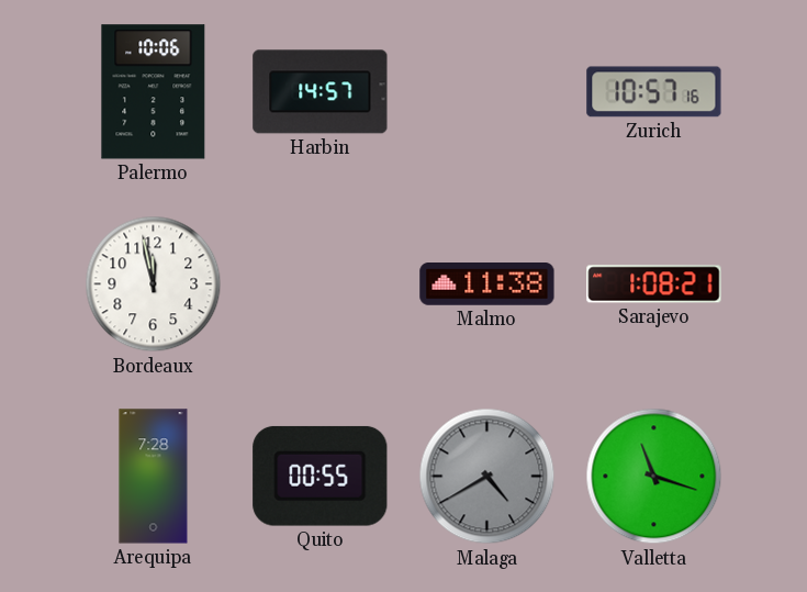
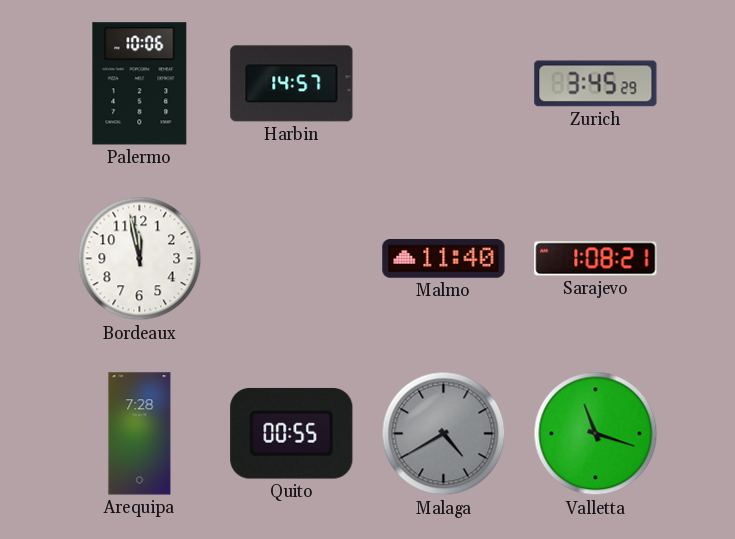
Zurich: 10:57 -> 3:45
Malmo: 11:38 -> 11:40
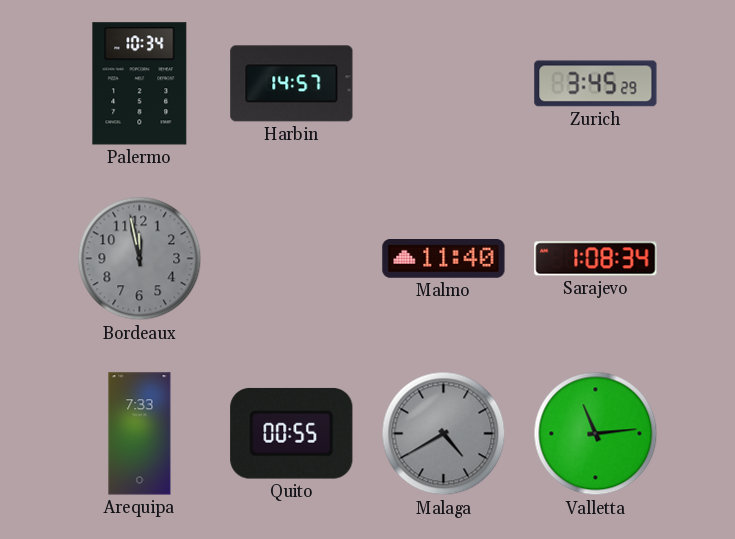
Palermo: 10:06 -> 10:34
Bordeaux dial: white -> grey
Sarajevo: 1:08:21 -> 1:08:34
Arequipa: 7:28 -> 7:33
Valletta: 11:18 -> 11:14
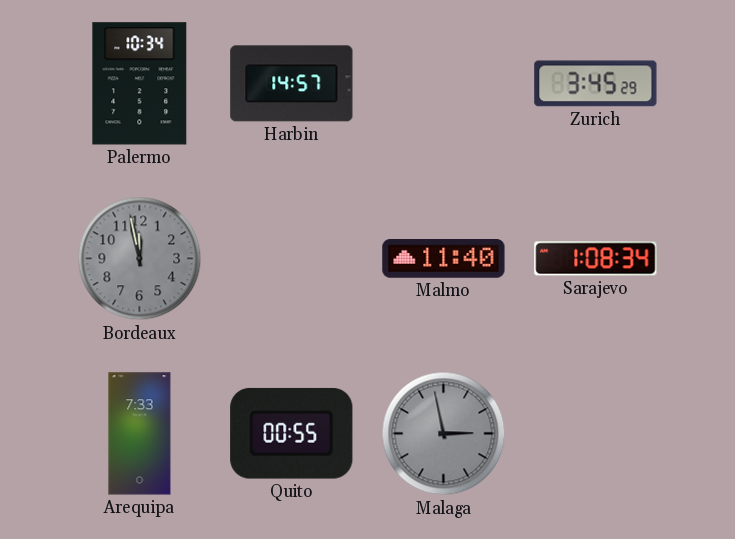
Malaga: 4:40 -> 2:58
Valletta: 11:14 -> none
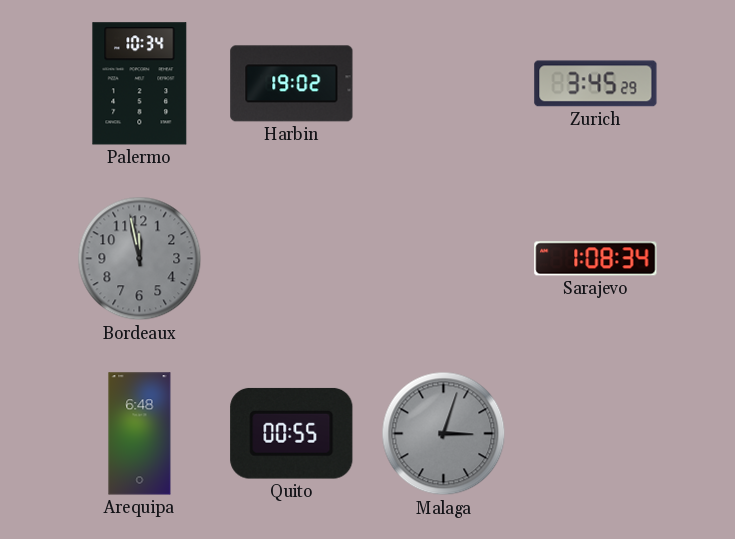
Harbin: 14:57 -> 19:02
Malmo: 11:40 -> none
Arequipa: 7:33 -> 6:48
Malaga: 2:58 -> 3:03
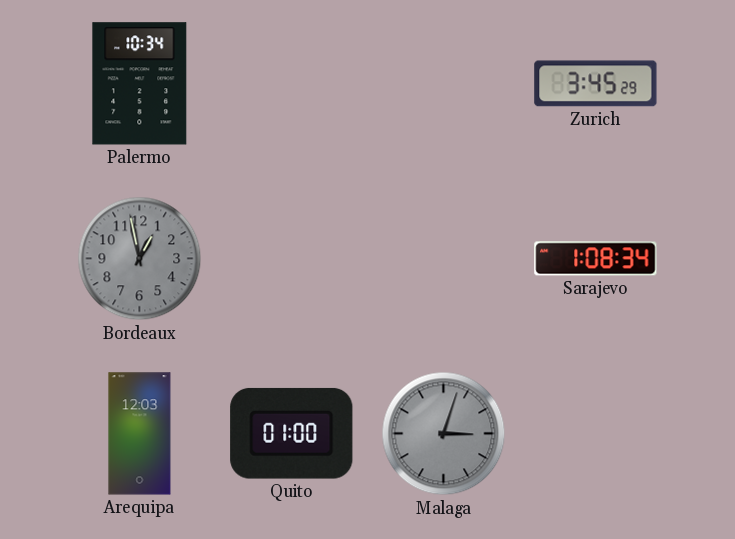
Harbin: 19:02 -> none
Bordeaux: 11:58 -> 12:58
Arequipa: 6:48 -> 12:03
Quito: 00:55 -> 01:00
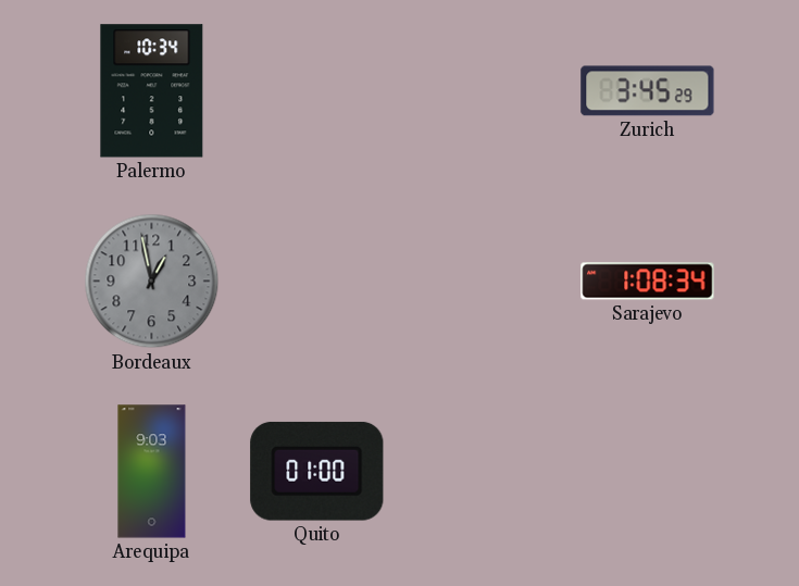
Arequipa: 12:03 -> 9:03
Malaga: 3:03 -> none
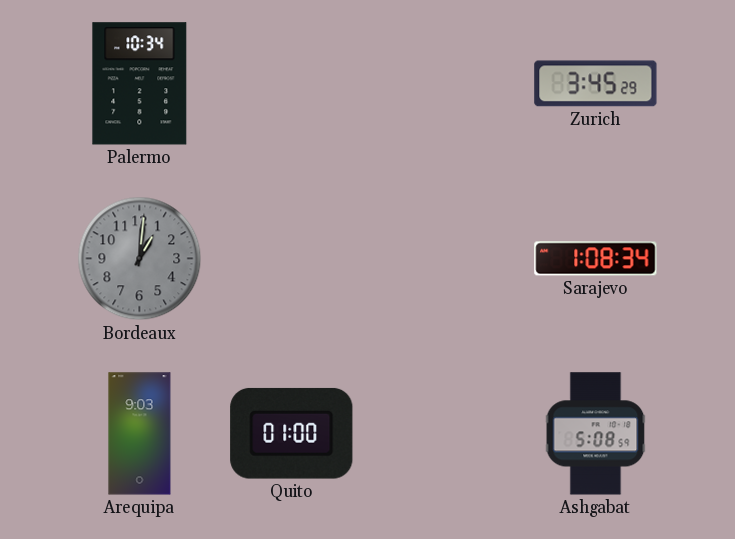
Bordeaux: 12:58 -> 1:01
Ashgabat: none -> 5:08
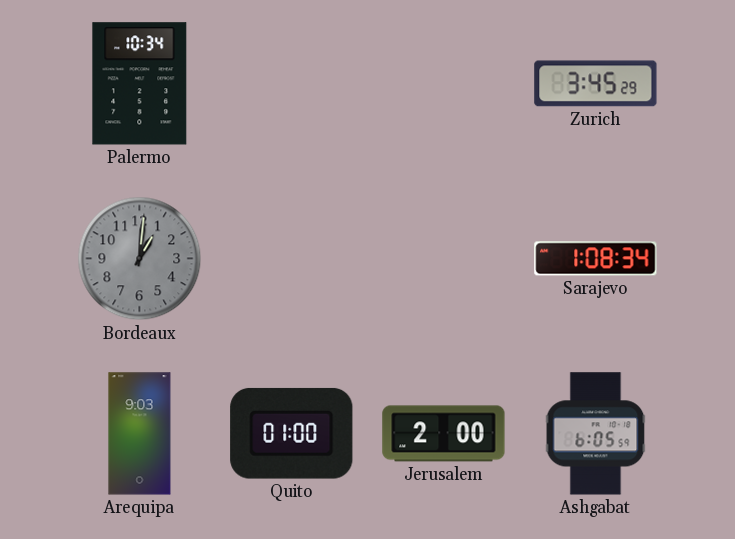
Jerusalem: none -> 2:00
Ashgabat: 5:08 -> 6:05
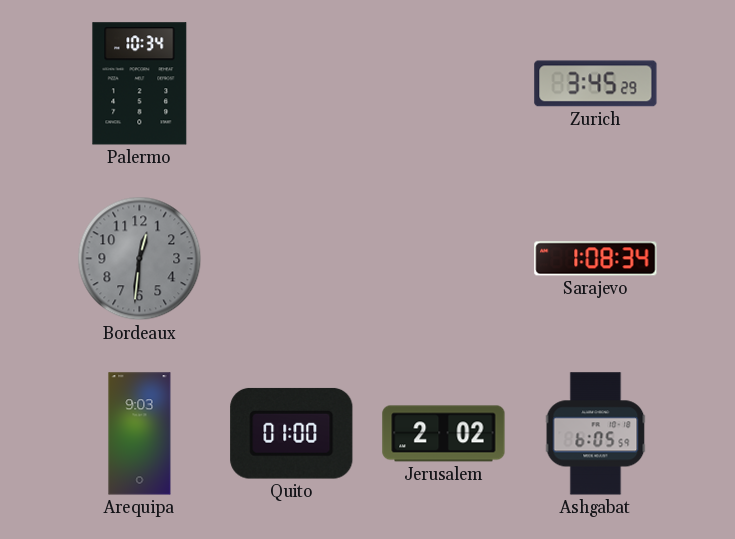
Bordeaux: 1:01 -> 12:31
Jerusalem: 2:00 -> 2:02
